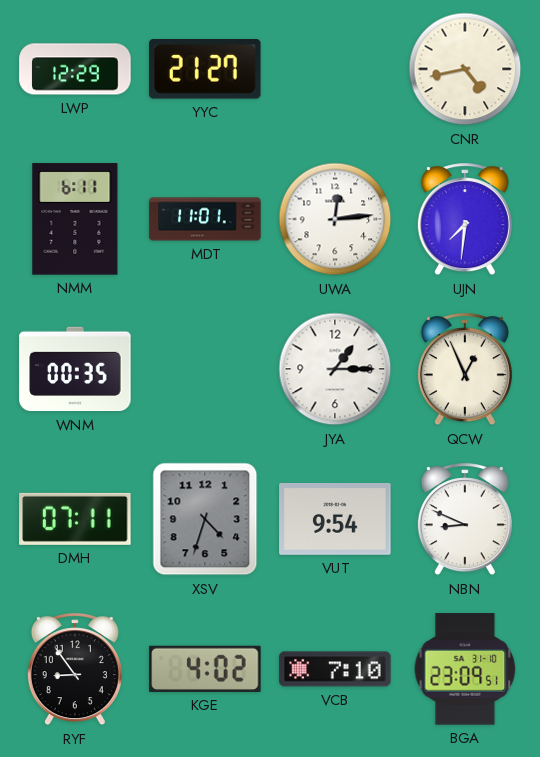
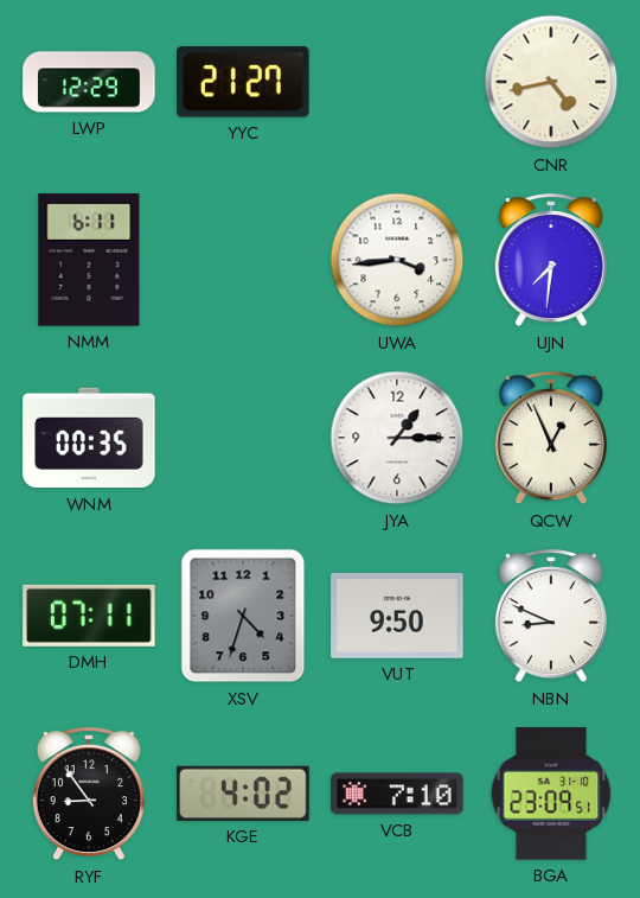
MDT: 11:01 -> none
UWA: 12:14 -> 3:44
VUT: 9:54 -> 9:50
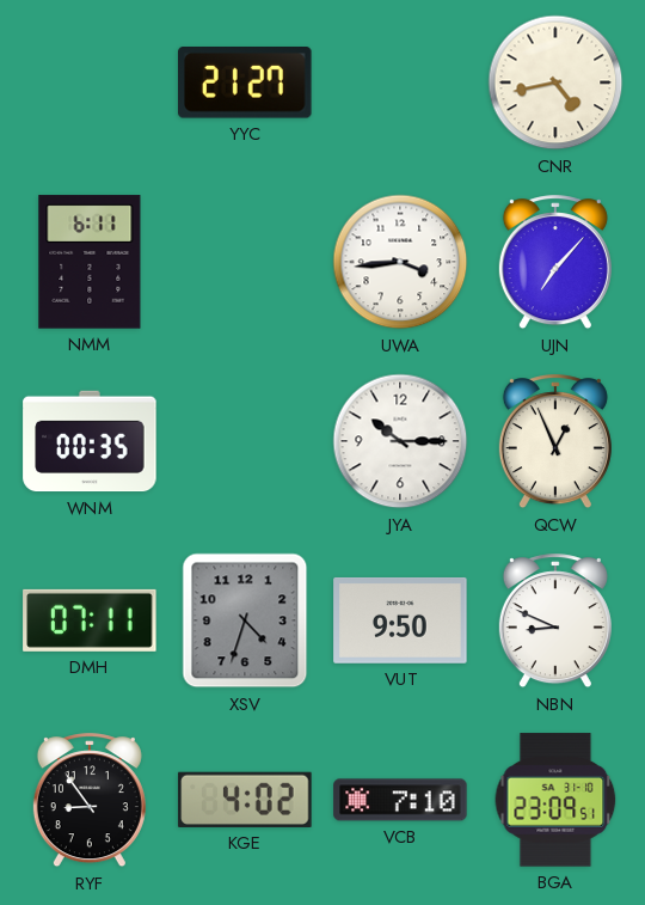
LWP: 12:29 -> none
UJN: 7:31 -> 7:07
JYA: 1:15 -> 10:15
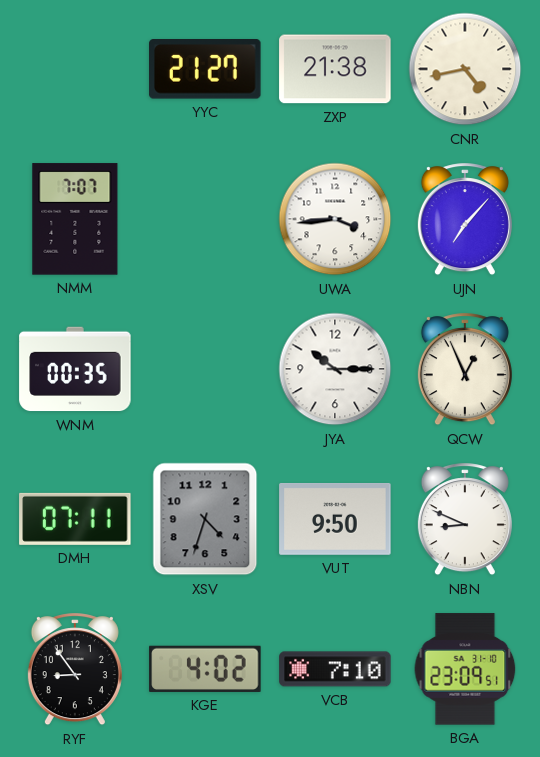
ZXP: none -> 21:38
NMM: 6:11 -> 7:07
